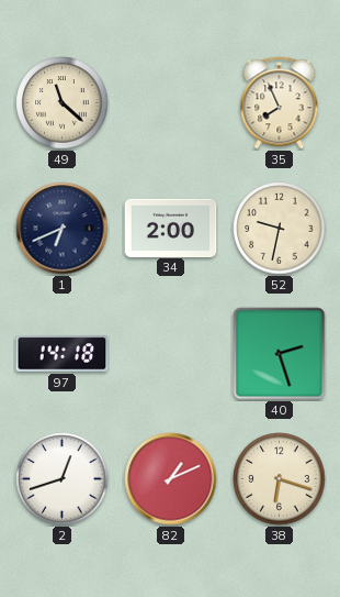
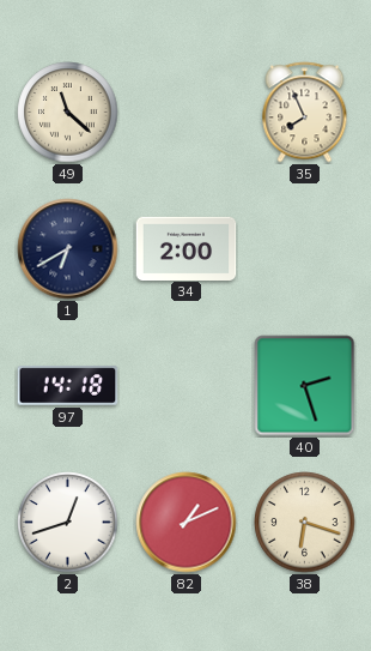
1: 6:41 -> 6:40
52: 9:32 -> none
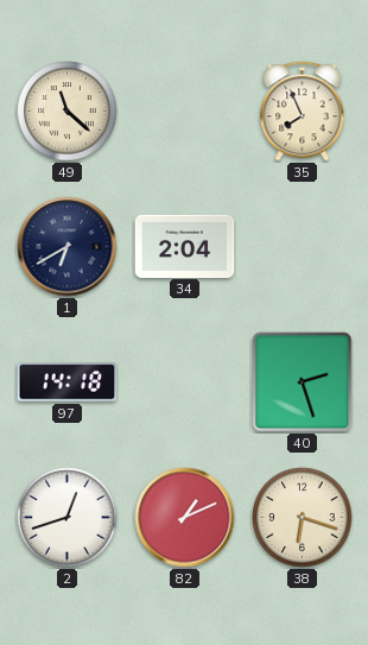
34: 2:00 -> 2:04
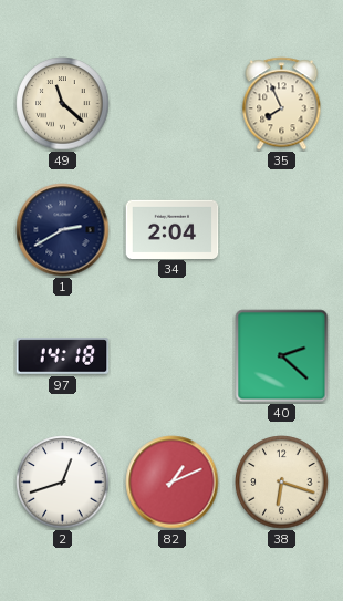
1: 6:40 -> 2:40
40: 2:27 -> 2:22
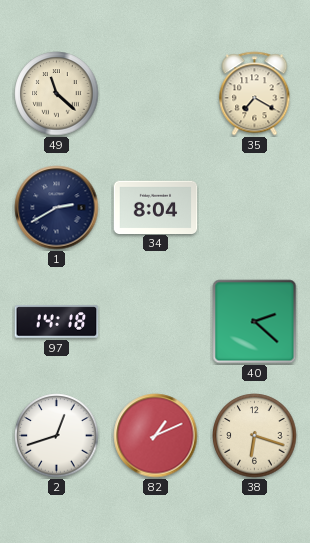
35: 7:56 -> 7:20
34: 2:04 -> 8:04
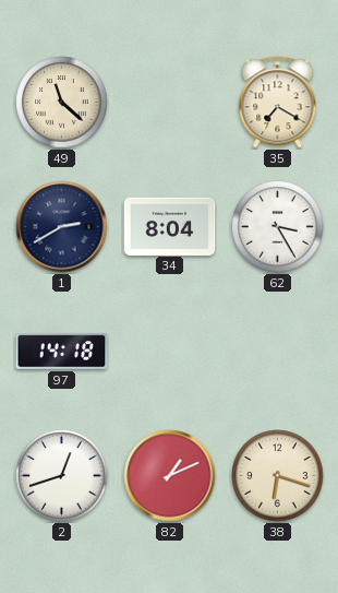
62: none -> 3:25
40: 2:22 -> none
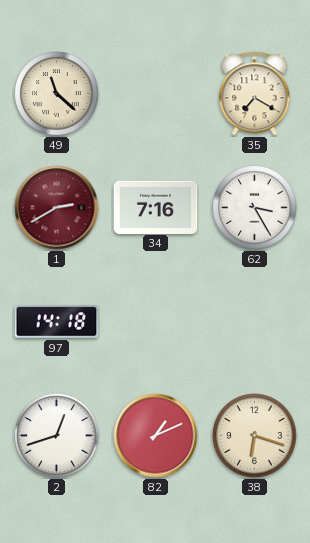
1 dial: navy -> burgundy
34: 8:04 -> 7:16
